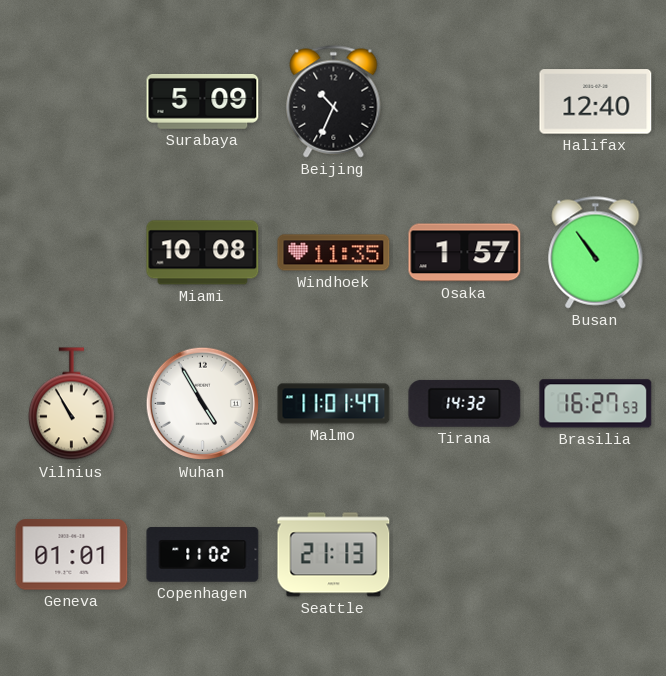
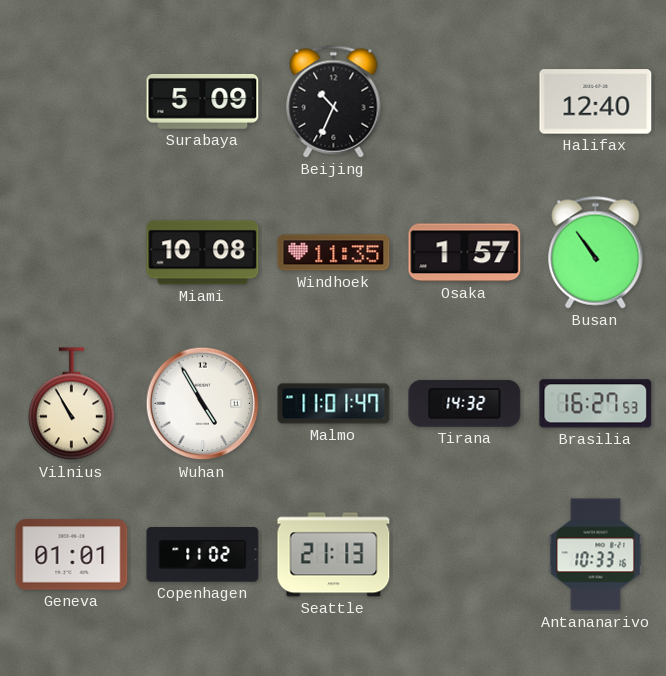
Antananarivo: none -> 10:33
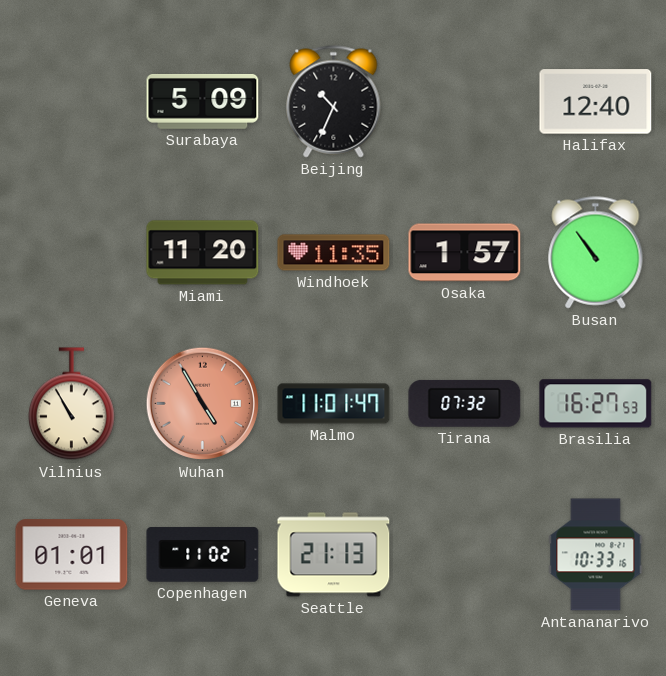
Miami: 10:08 -> 11:20
Wuhan dial: white -> salmon
Tirana: 14:32 -> 07:32
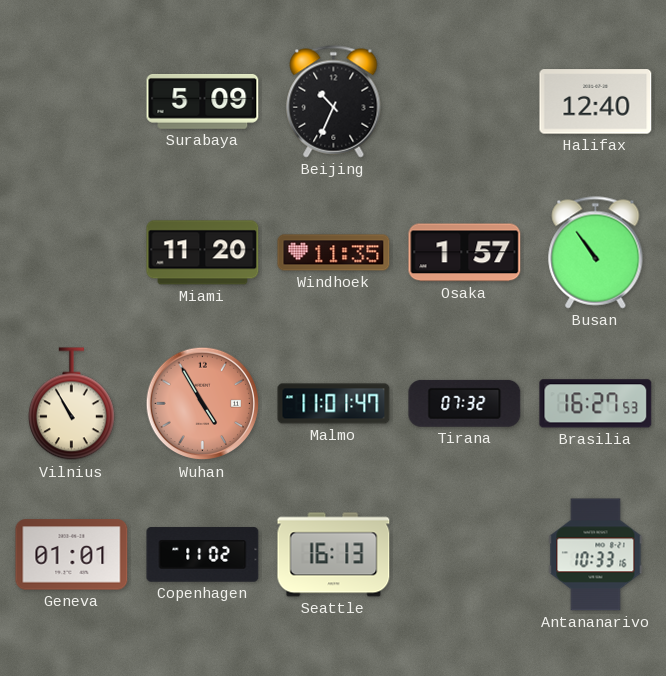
Seattle: 21:13 -> 16:13
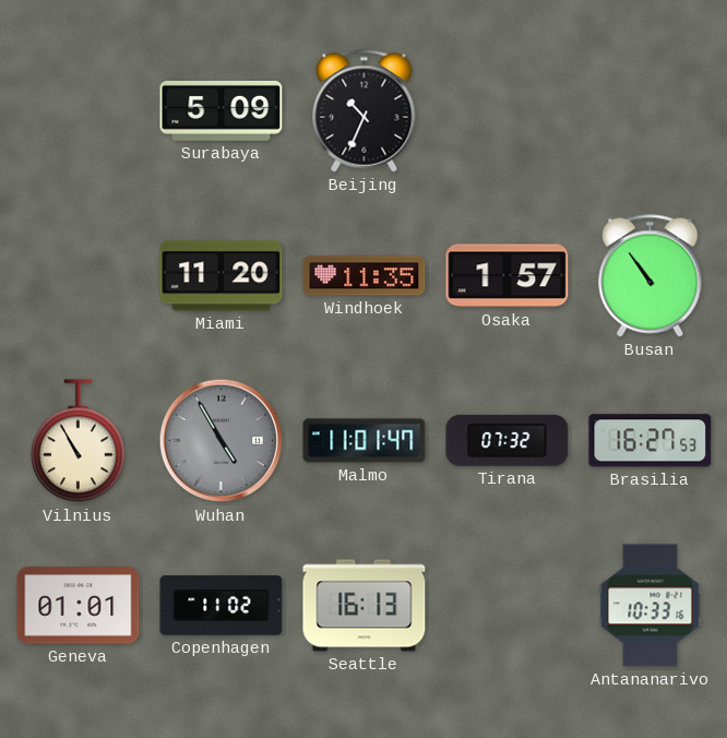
Halifax: 12:40 -> none
Wuhan dial: salmon -> grey
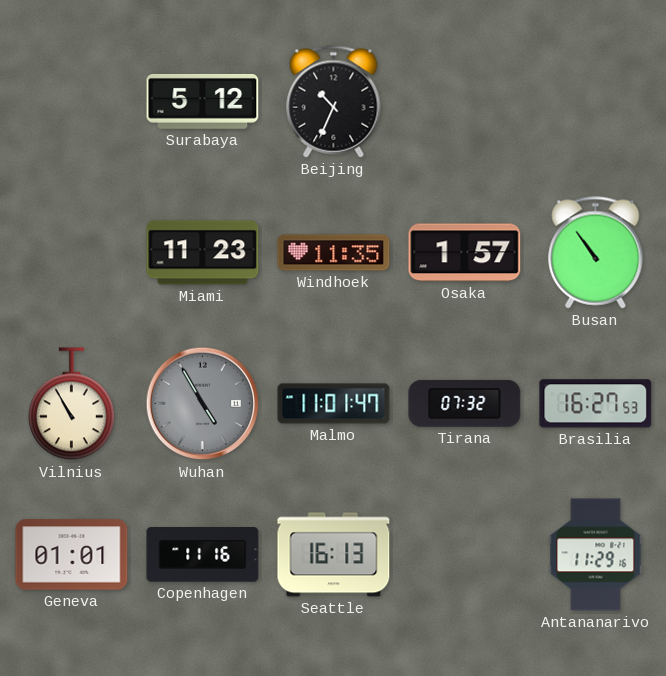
Surabaya: 5:09 -> 5:12
Miami: 11:20 -> 11:23
Copenhagen: 11:02 -> 11:16
Antananarivo: 10:33 -> 11:29
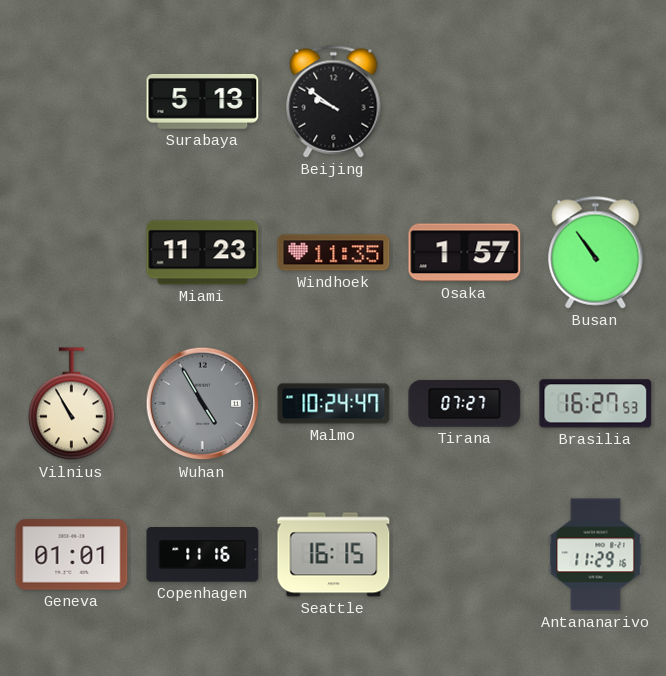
Surabaya: 5:12 -> 5:13
Beijing: 10:34 -> 9:51
Malmo: 11:01 -> 10:24
Tirana: 07:32 -> 07:27
Seattle: 16:13 -> 16:15
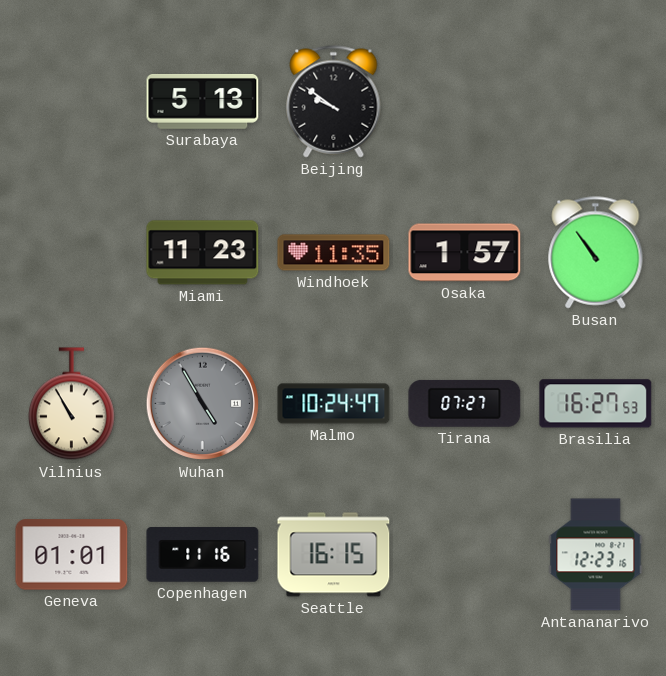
Antananarivo: 11:29 -> 12:23
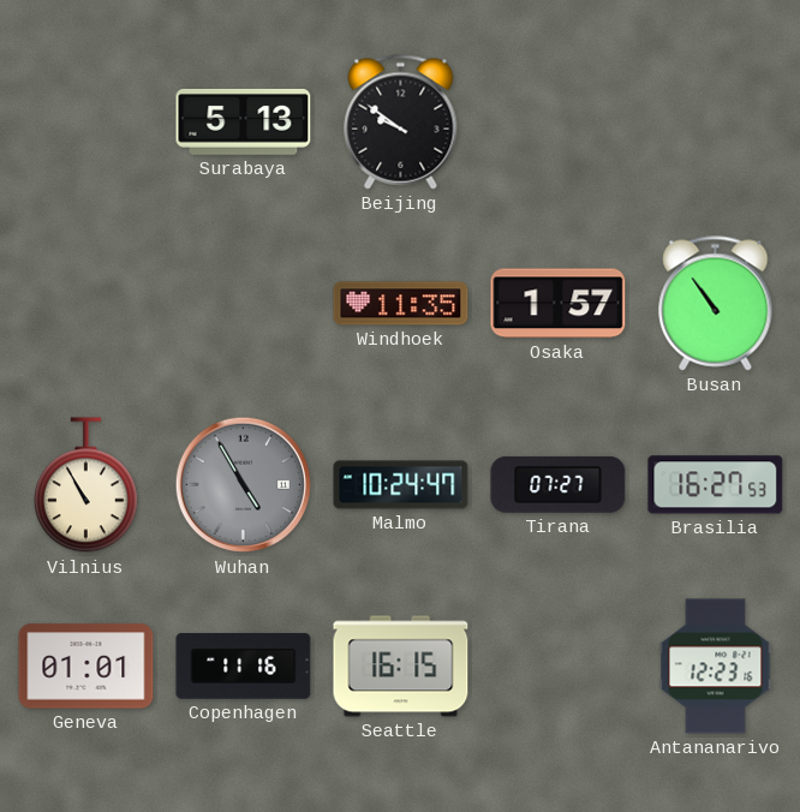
Miami: 11:23 -> none
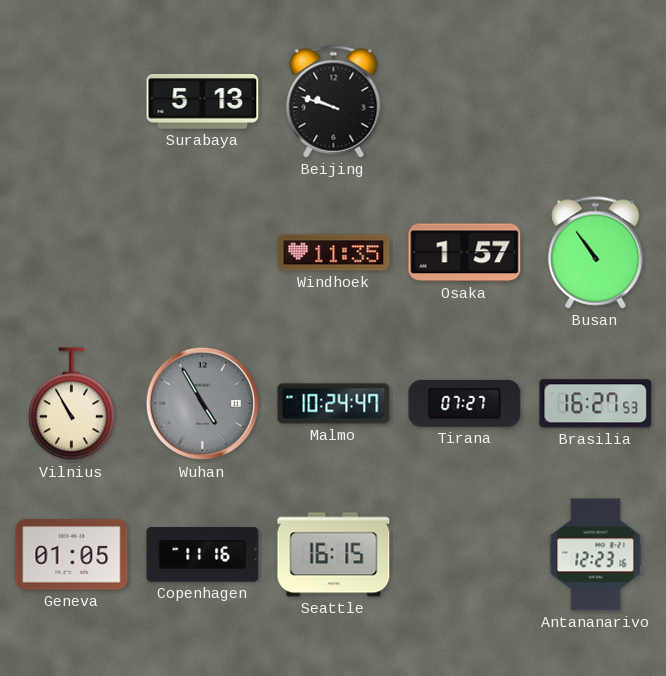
Beijing: 9:51 -> 9:48
Geneva: 01:01 -> 01:05
